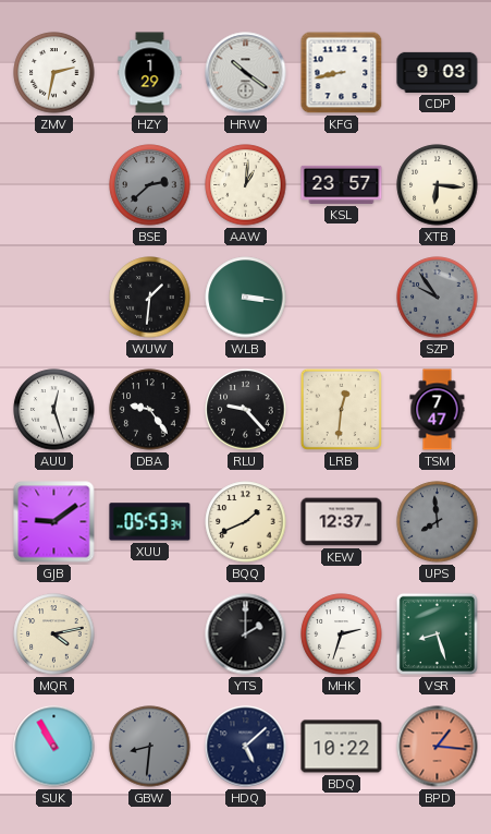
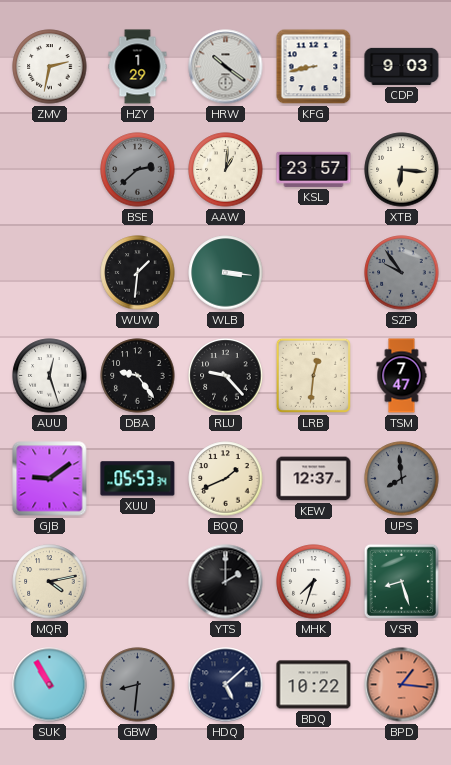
MHK: 2:33 -> 7:33
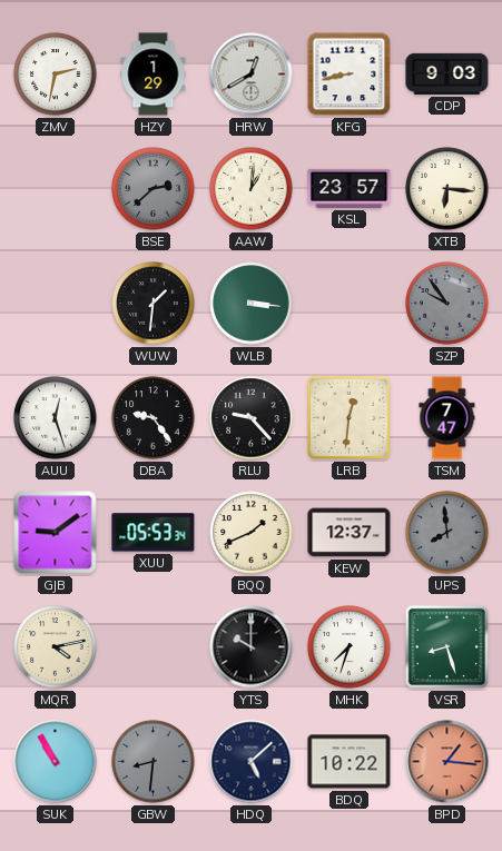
HRW: 10:21 -> 12:40
YTS: 2:00 -> 10:00
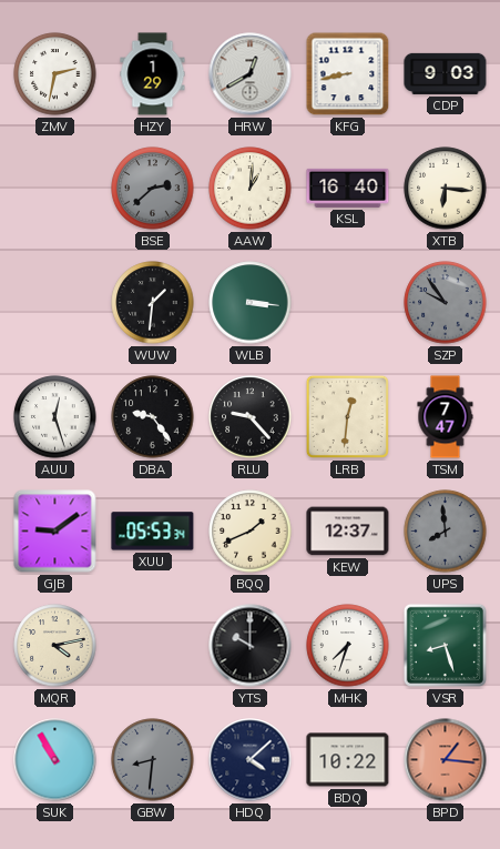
KSL: 23:57 -> 16:40
HDQ: 5:08 -> 4:08
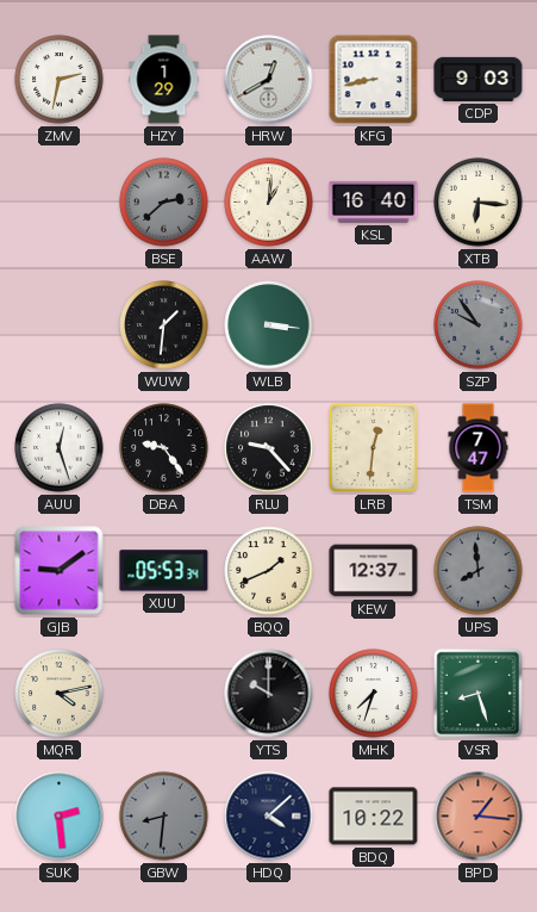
SUK: 10:55 -> 2:29
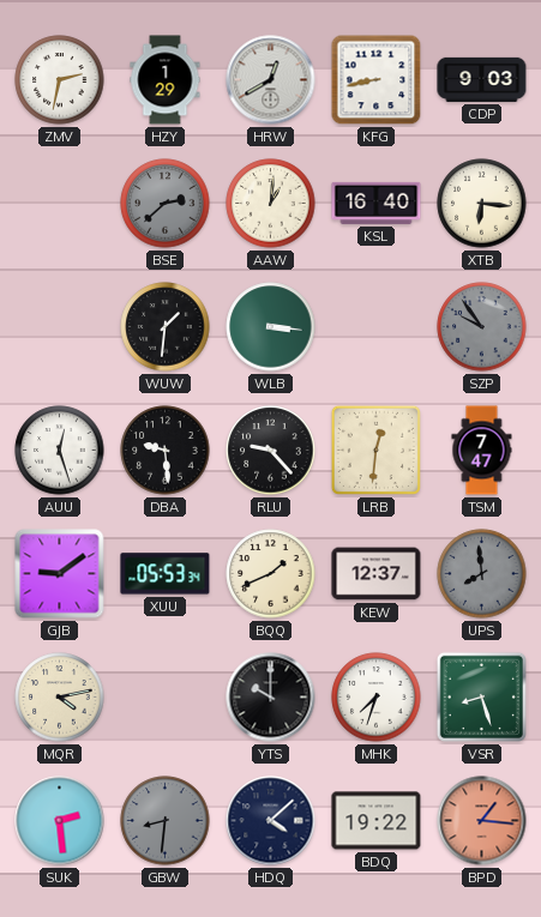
DBA: 9:24 -> 9:29
BDQ: 10:22 -> 19:22
